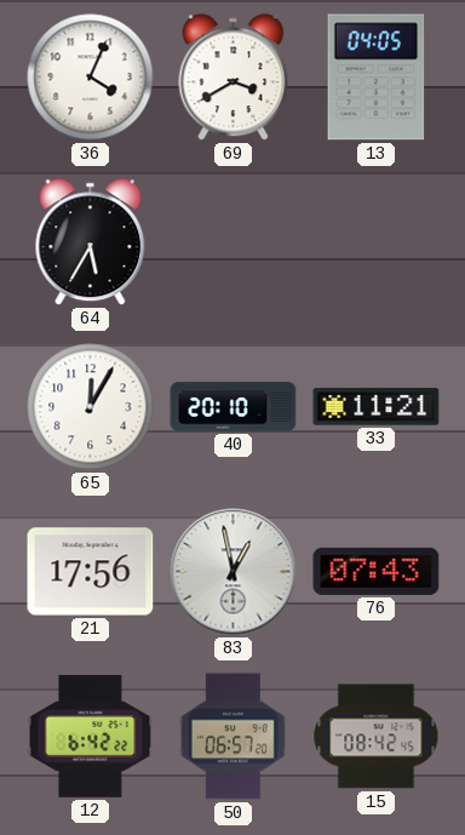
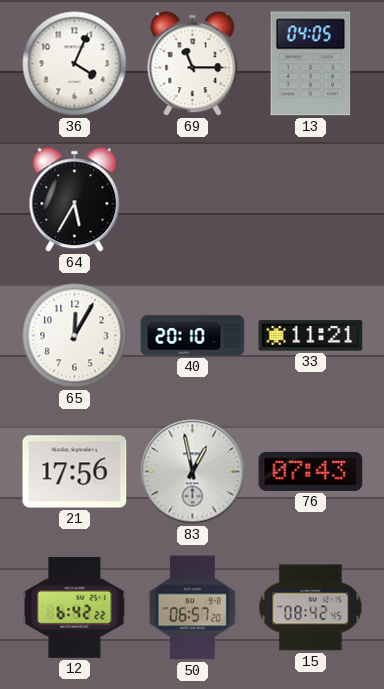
69: 3:40 -> 11:15
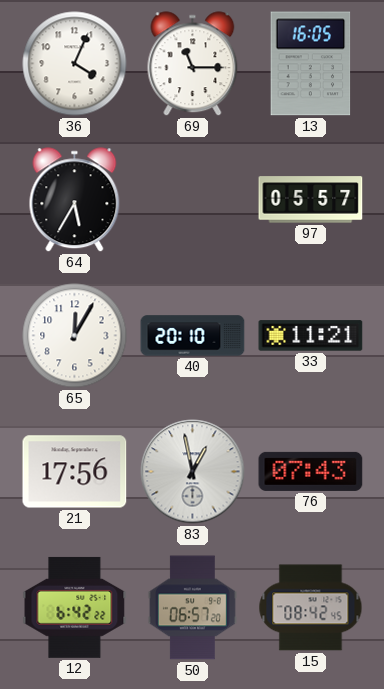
13: 04:05 -> 16:05
97: none -> 05:57
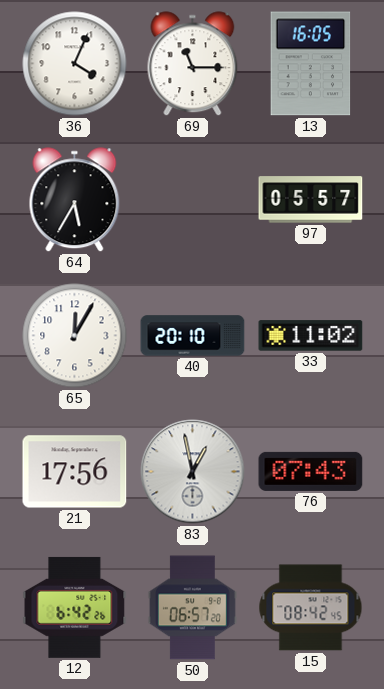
33: 11:21 -> 11:02
12: 6:42:22 -> 6:42:26
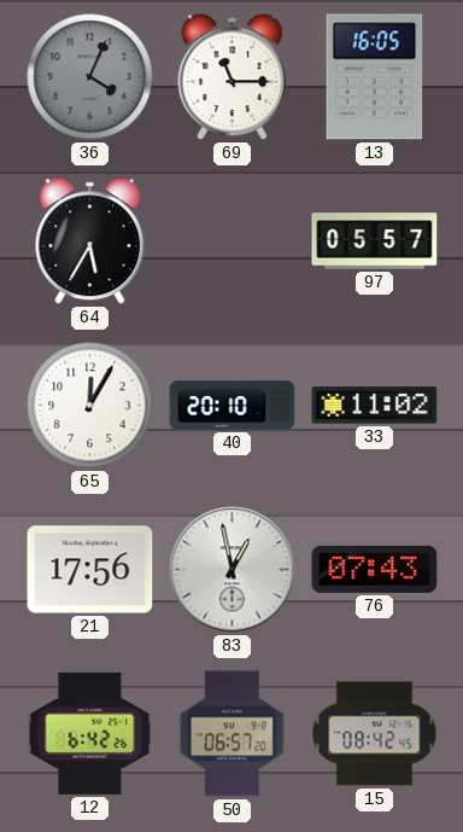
36 dial: white -> grey
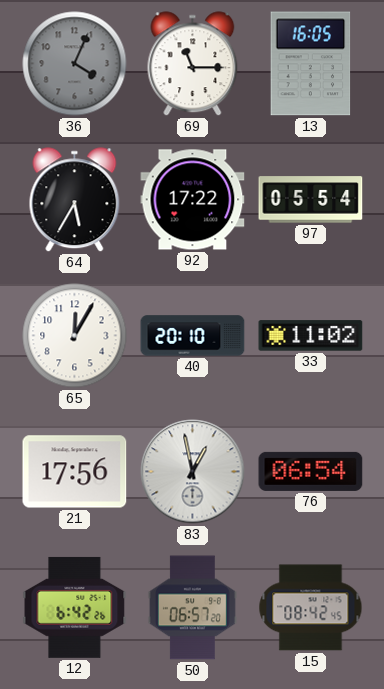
92: none -> 17:22
97: 05:57 -> 05:54
76: 07:43 -> 06:54
